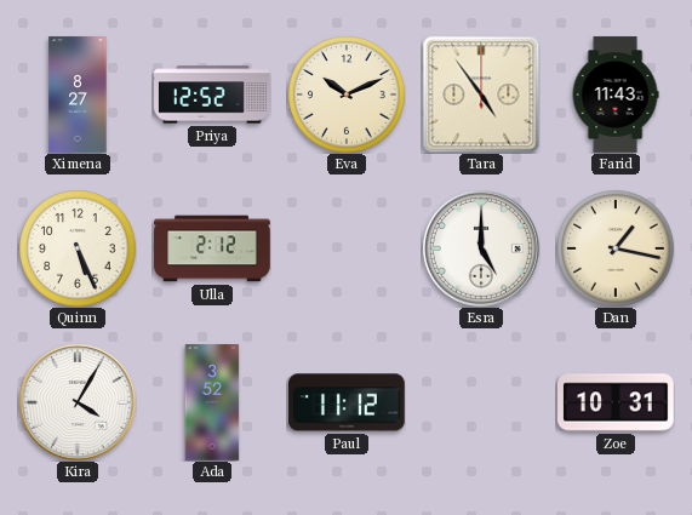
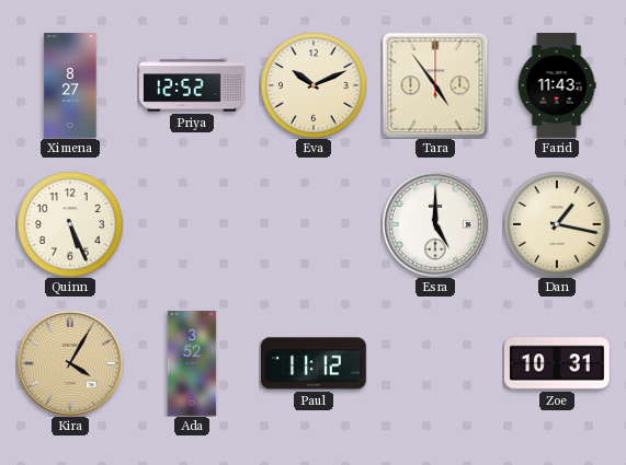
Ulla: 2:12 -> none
Kira dial: white -> champagne
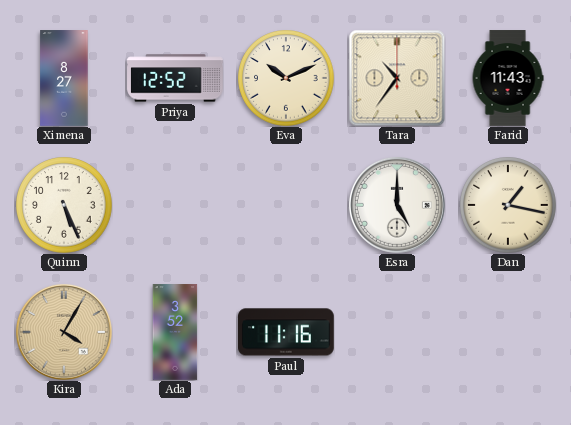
Tara: 4:54 -> 10:36
Paul: 11:12 -> 11:16
Zoe: 10:31 -> none
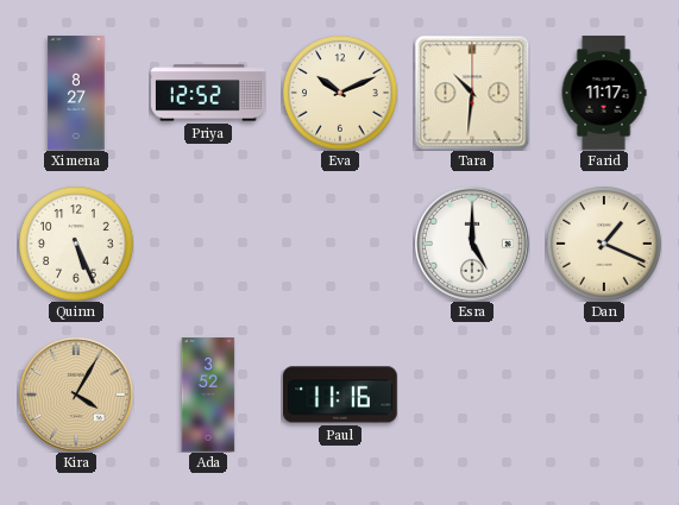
Tara: 10:36 -> 10:31
Farid: 11:43 -> 11:17
Dan: 1:17 -> 1:19
